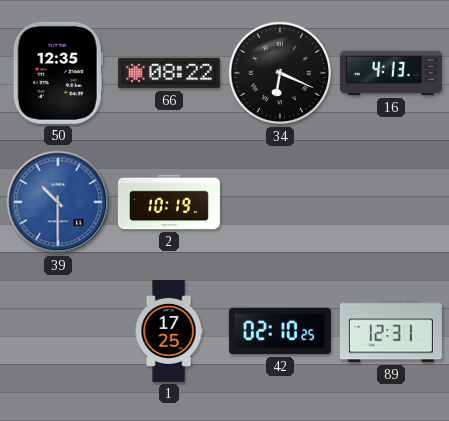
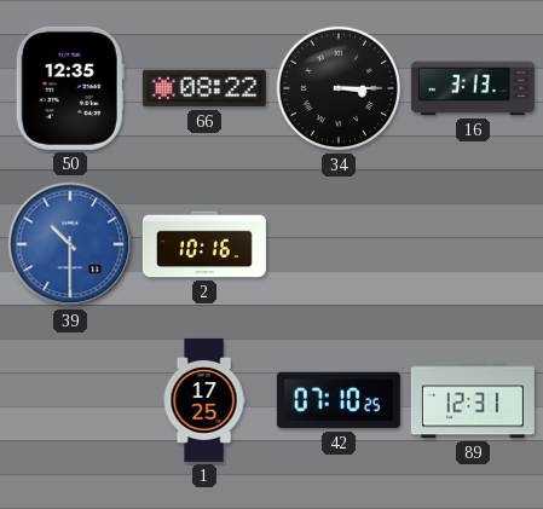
34: 6:19 -> 3:15
16: 4:13 -> 3:13
2: 10:19 -> 10:16
42: 02:10 -> 07:10
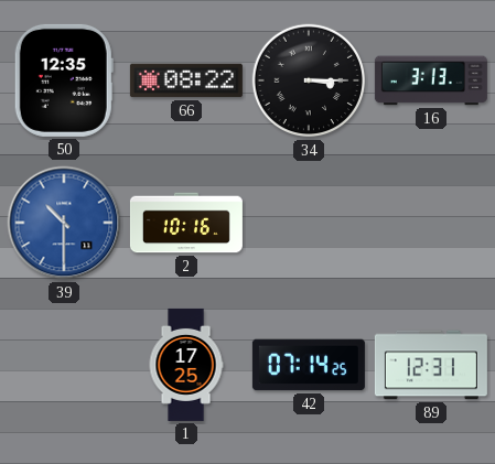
42: 07:10 -> 07:14
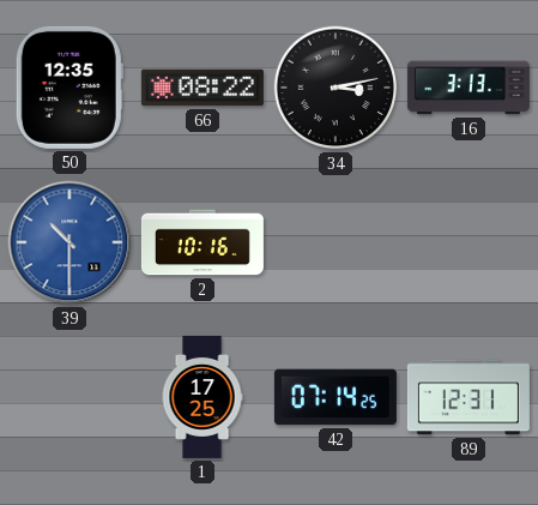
34: 3:15 -> 3:13
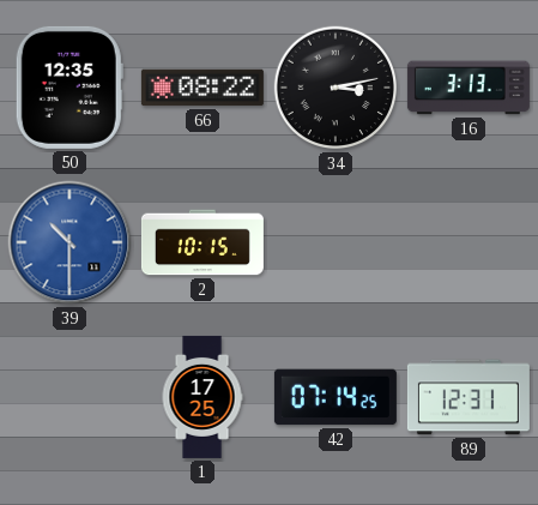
2: 10:16 -> 10:15
